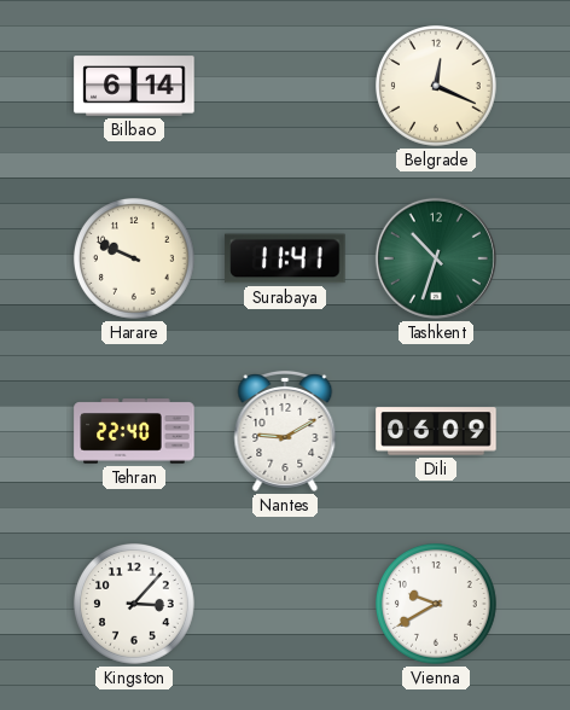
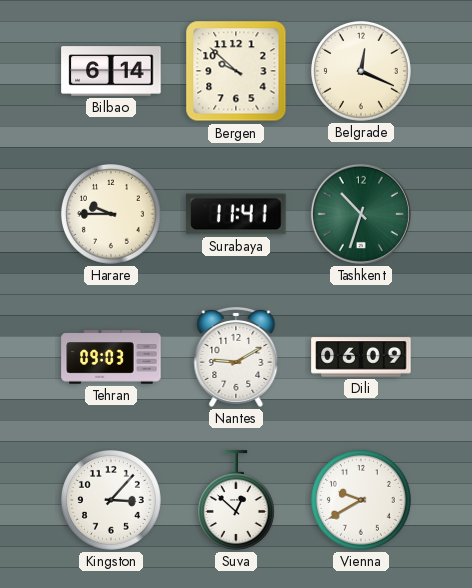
Bergen: none -> 9:52
Harare: 9:49 -> 9:45
Tehran: 22:40 -> 09:03
Suva: none -> 12:52
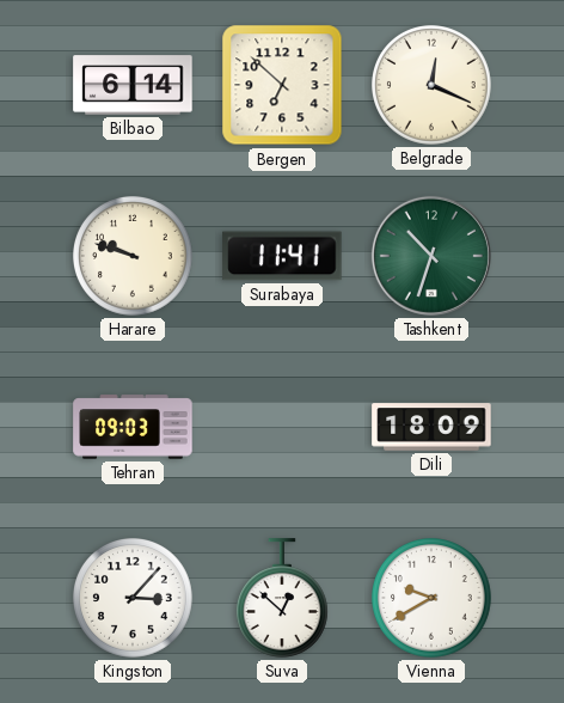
Bergen: 9:52 -> 6:52
Harare: 9:45 -> 9:48
Nantes: 9:10 -> none
Dili: 06:09 -> 18:09
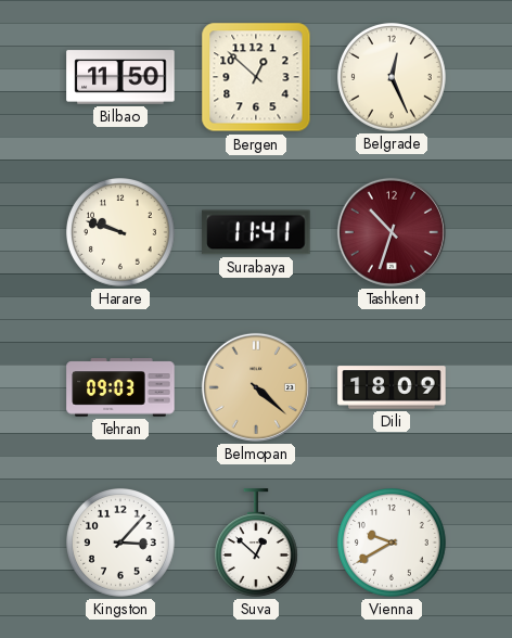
Bilbao: 6:14 -> 11:50
Bergen: 6:52 -> 12:52
Belgrade: 12:19 -> 12:26
Tashkent dial: green -> burgundy
Belmopan: none -> 4:22
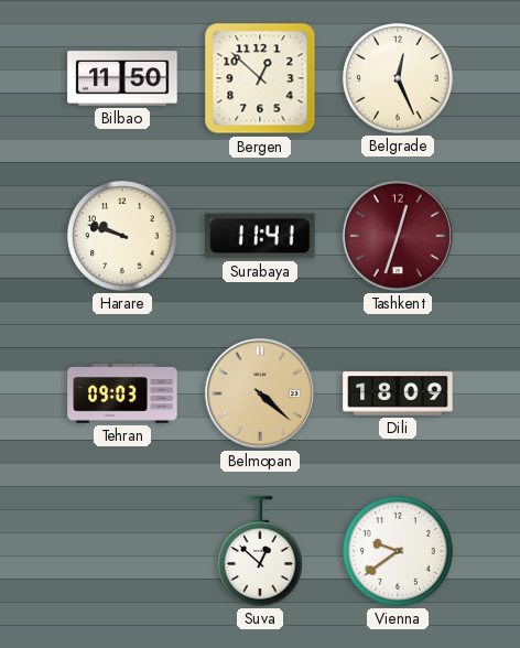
Tashkent: 10:33 -> 12:33
Kingston: 3:07 -> none
Vienna: 9:40 -> 9:39
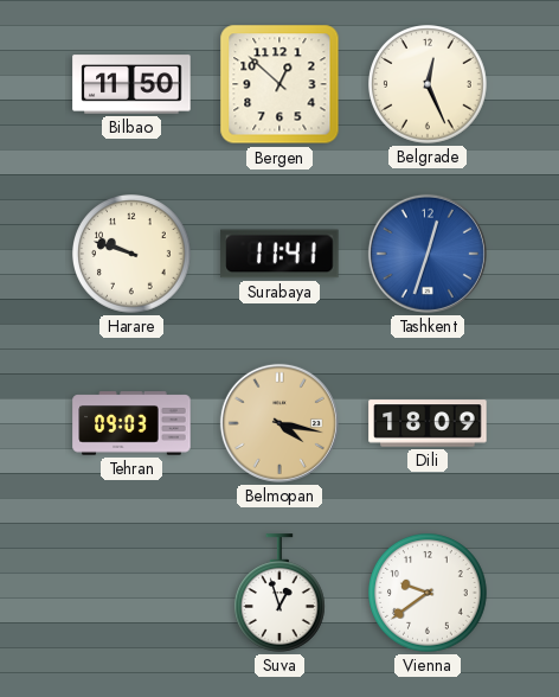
Tashkent dial: burgundy -> blue
Belmopan: 4:22 -> 4:17
Suva: 12:52 -> 12:57
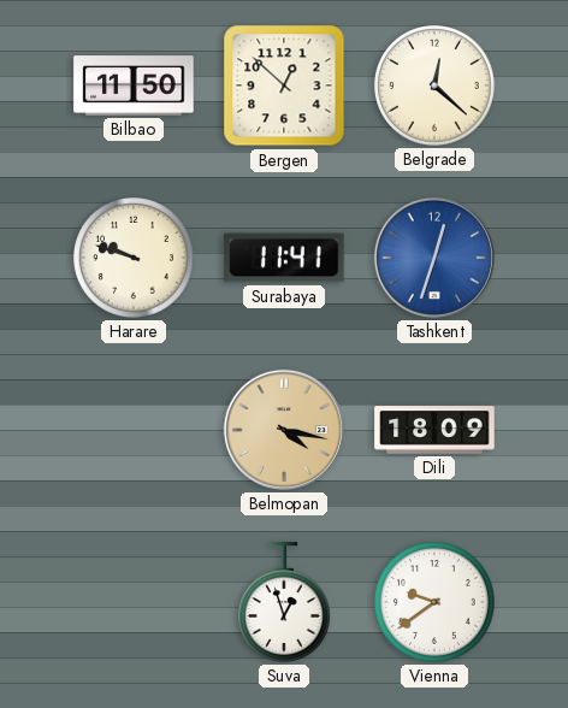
Belgrade: 12:26 -> 12:22
Tehran: 09:03 -> none
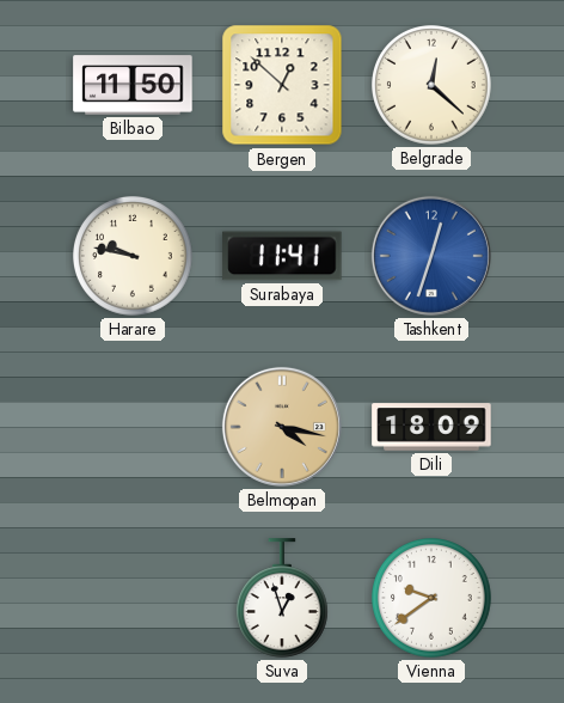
Harare: 9:48 -> 9:47
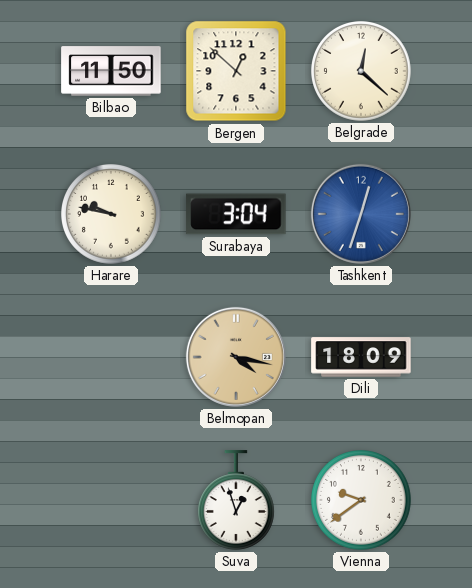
Surabaya: 11:41 -> 3:04
